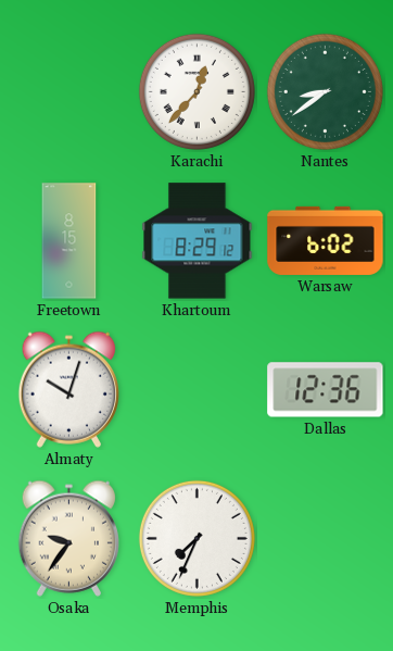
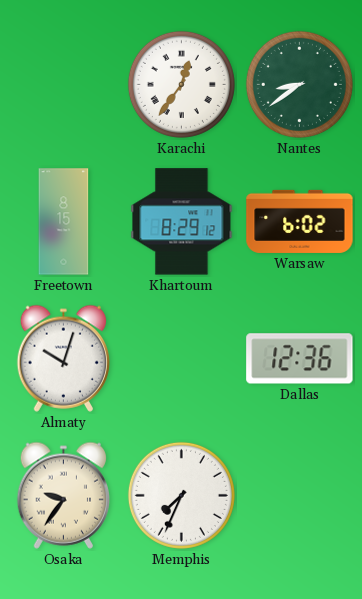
Karachi: 12:37 -> 12:36
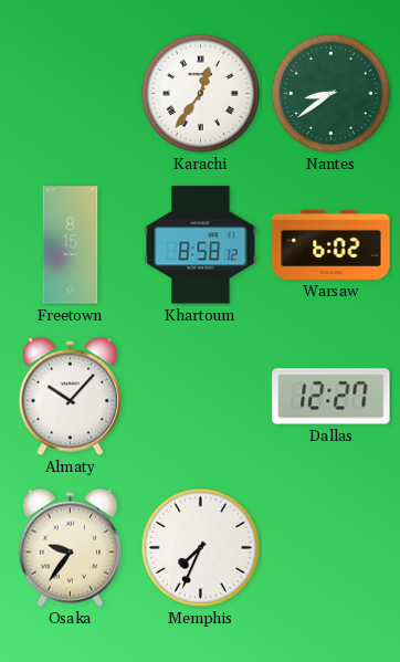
Khartoum: 8:29 -> 8:58
Almaty: 10:03 -> 10:07
Dallas: 12:36 -> 12:27
